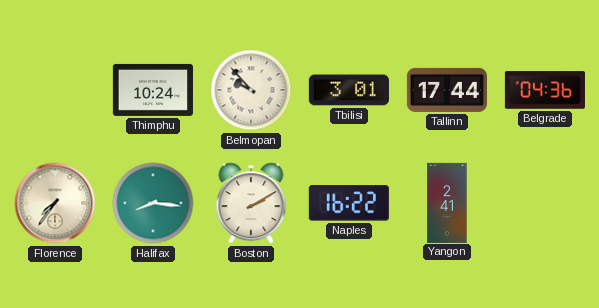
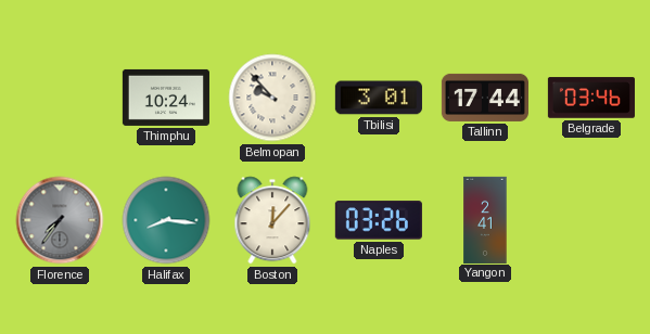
Belgrade: 04:36 -> 03:46
Florence dial: cream -> grey
Boston: 2:10 -> 12:07
Naples: 16:22 -> 03:26
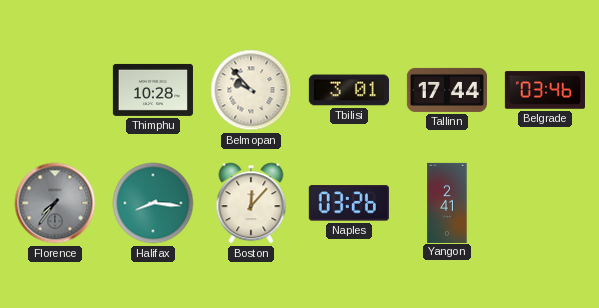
Thimphu: 10:24 -> 10:28
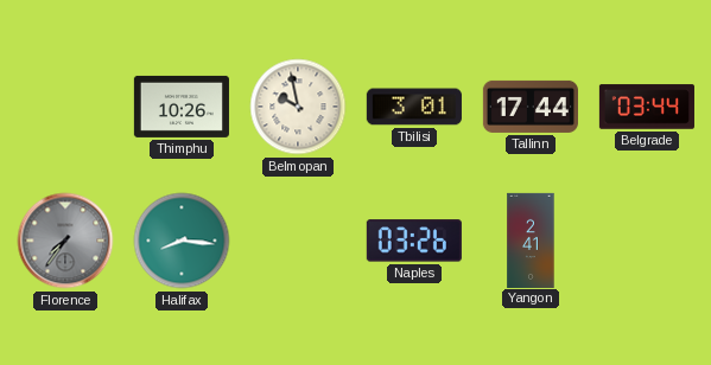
Thimphu: 10:28 -> 10:26
Belmopan: 9:53 -> 9:58
Belgrade: 03:46 -> 03:44
Boston: 12:07 -> none
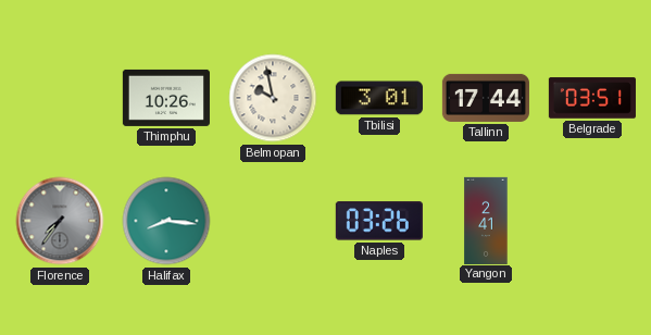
Belgrade: 03:44 -> 03:51
